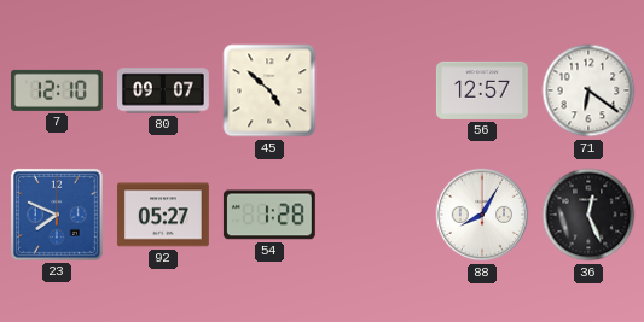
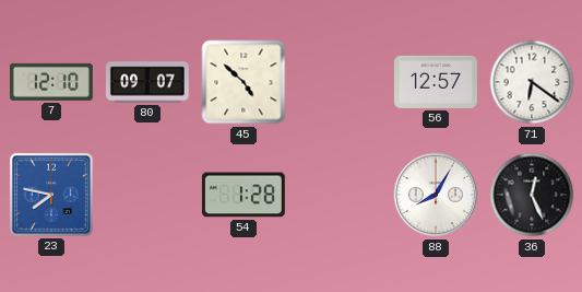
23: 7:49 -> 7:47
92: 05:27 -> none
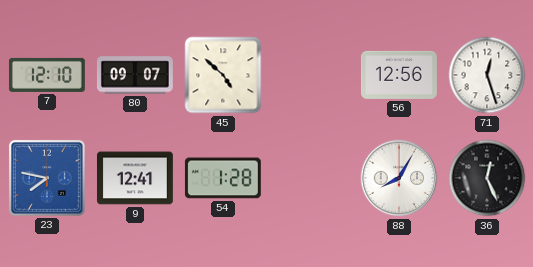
56: 12:57 -> 12:56
71: 6:21 -> 12:27
9: none -> 12:41
